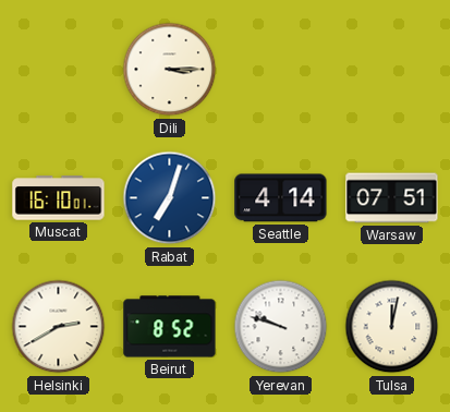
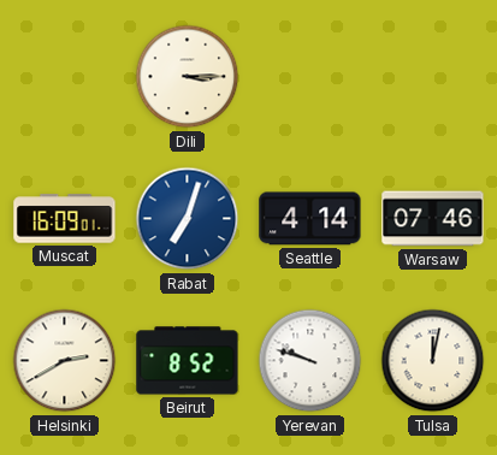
Muscat: 16:10 -> 16:09
Warsaw: 07:51 -> 07:46
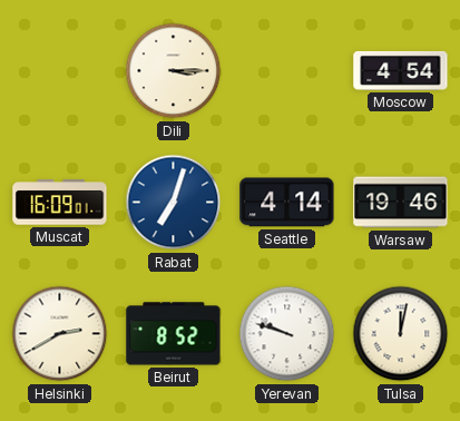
Moscow: none -> 4:54
Warsaw: 07:46 -> 19:46
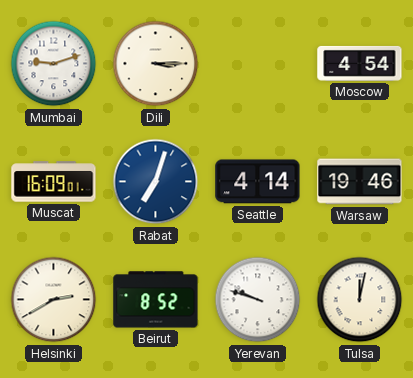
Mumbai: none -> 9:12
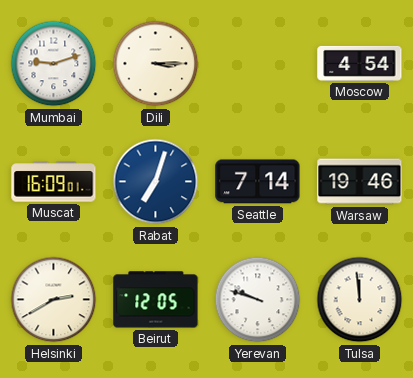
Seattle: 4:14 -> 7:14
Beirut: 8:52 -> 12:05
Tulsa: 12:02 -> 11:59
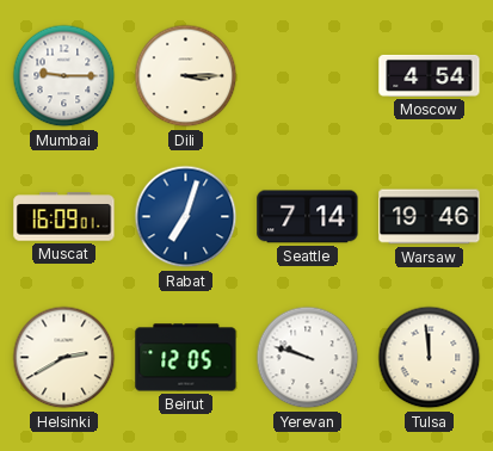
Mumbai: 9:12 -> 9:15
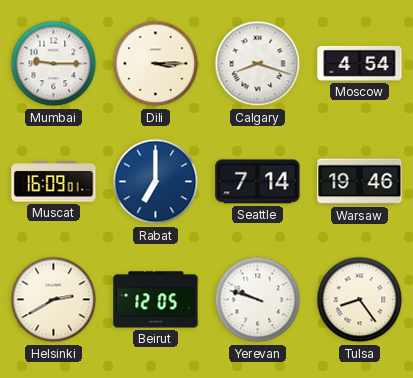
Calgary: none -> 8:18
Rabat: 7:03 -> 7:00
Tulsa: 11:59 -> 8:24
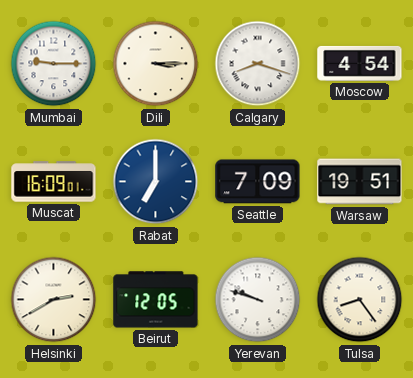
Seattle: 7:14 -> 7:09
Warsaw: 19:46 -> 19:51
